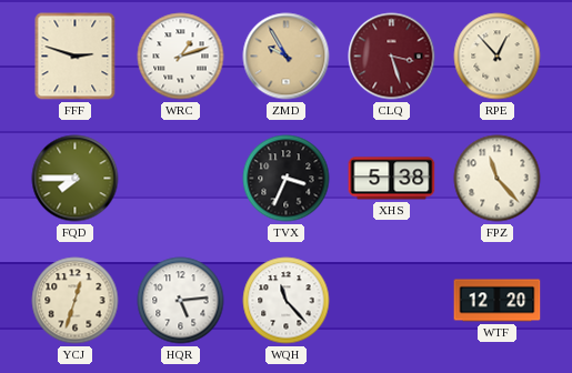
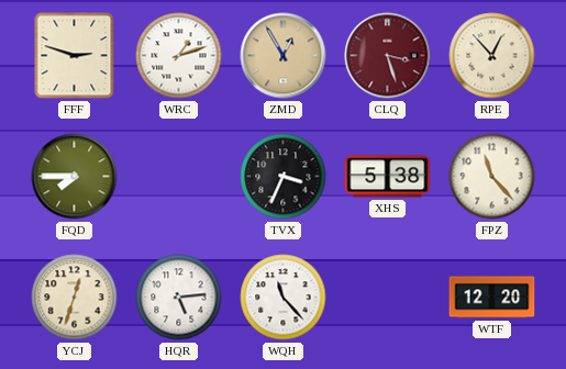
ZMD: 9:55 -> 12:55
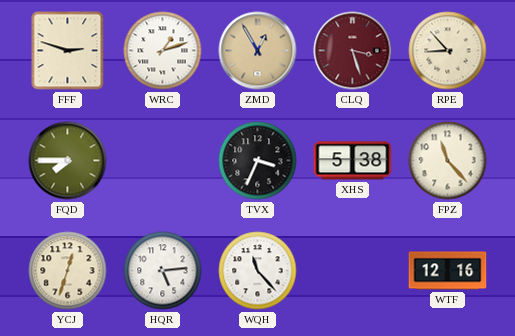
RPE: 12:53 -> 8:53
WTF: 12:20 -> 12:16
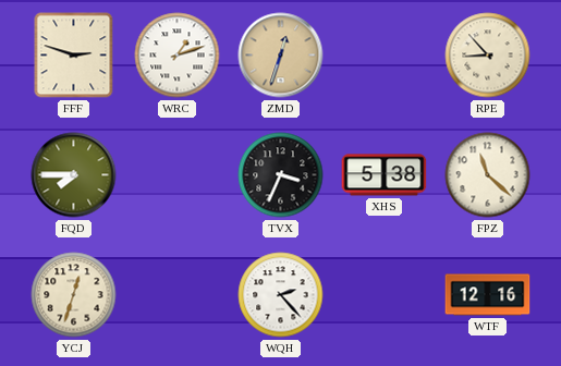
ZMD: 12:55 -> 12:33
CLQ: 3:27 -> none
FPZ: 11:23 -> 11:22
HQR: 5:14 -> none
WQH: 11:23 -> 2:23
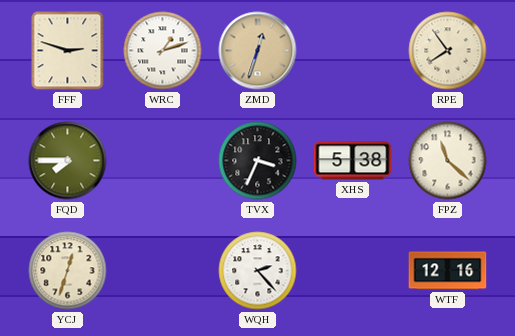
RPE: 8:53 -> 7:54
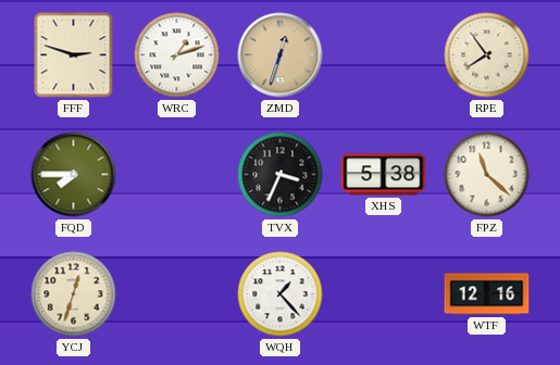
WQH: 2:23 -> 1:23
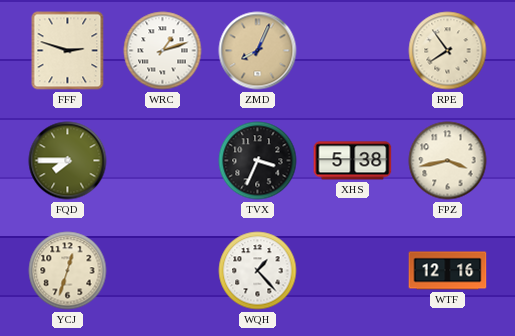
ZMD: 12:33 -> 8:04
FPZ: 11:22 -> 3:43
